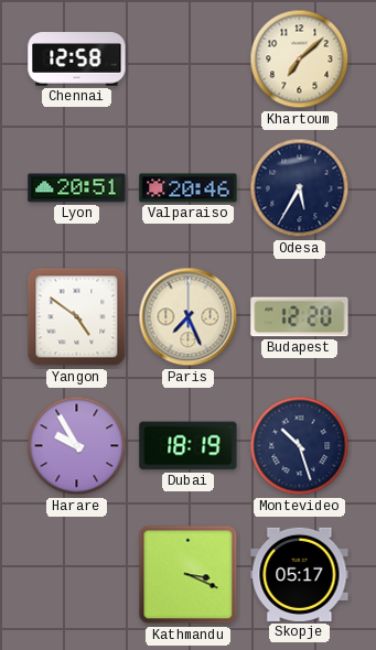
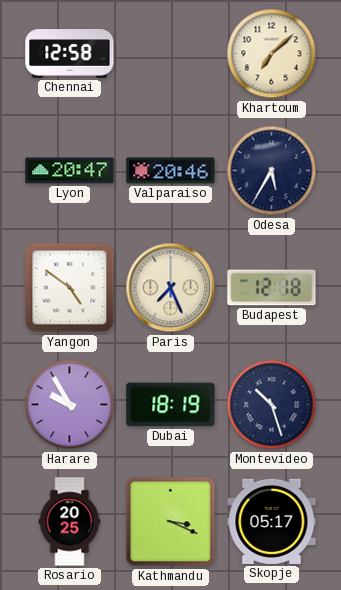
Lyon: 20:51 -> 20:47
Budapest: 12:20 -> 12:18
Rosario: none -> 20:25
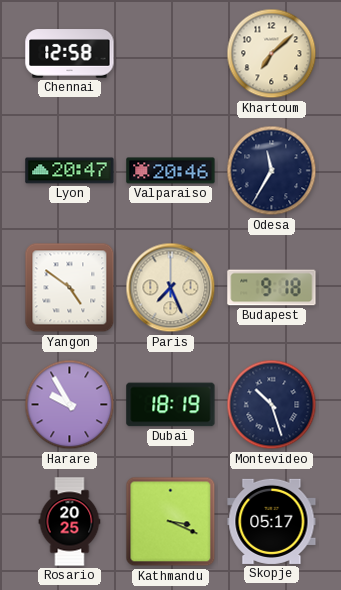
Odesa: 5:35 -> 11:35
Budapest: 12:18 -> 9:18
